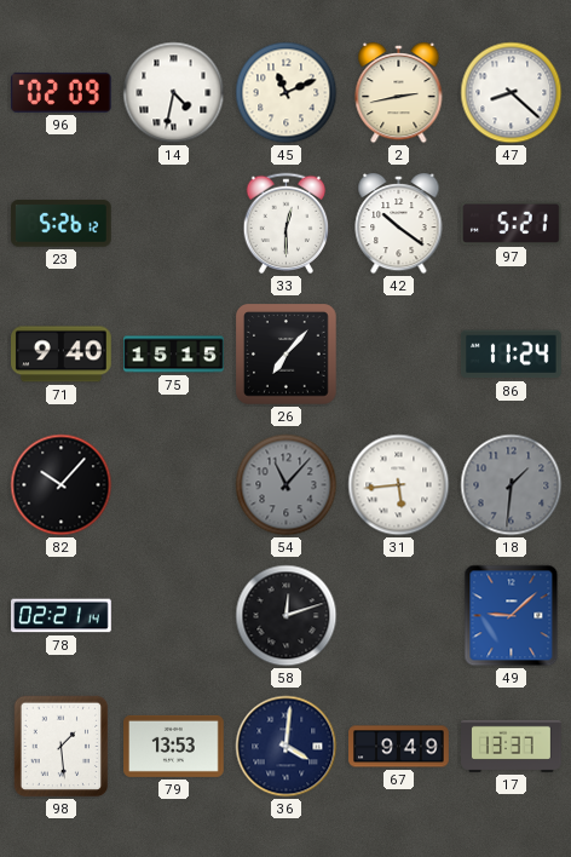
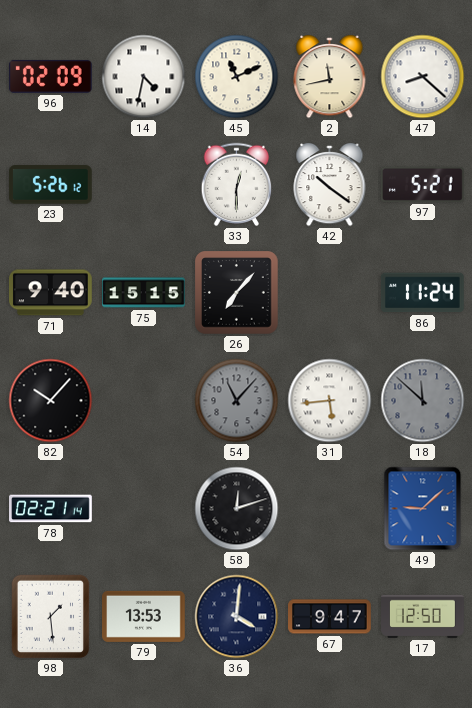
2: 2:43 -> 11:43
18: 1:31 -> 11:52
67: 9:49 -> 9:47
17: 13:37 -> 12:50
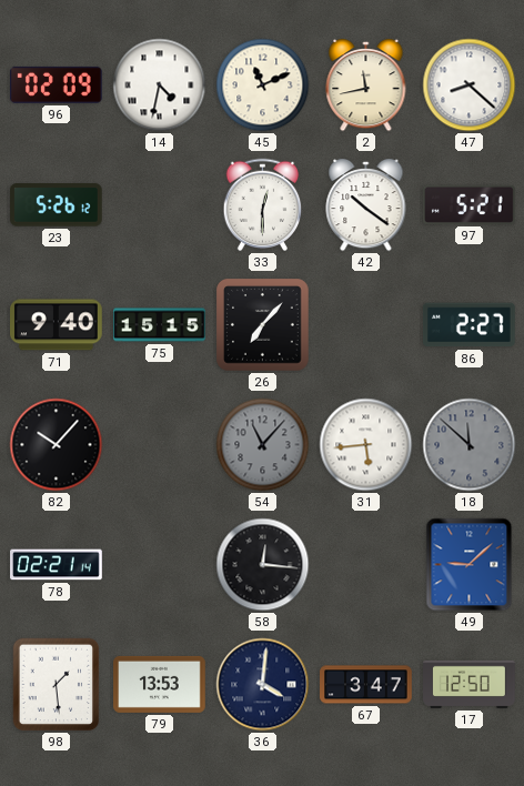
86: 11:24 -> 2:27
58: 12:12 -> 12:16
67: 9:47 -> 3:47
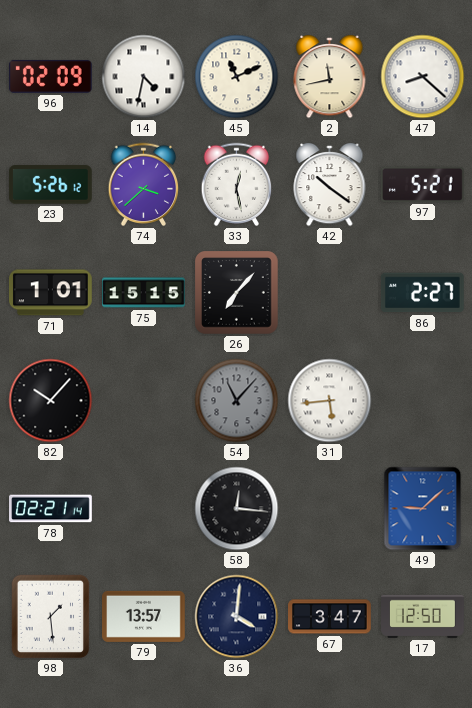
74: none -> 3:38
33: 12:30 -> 12:28
71: 9:40 -> 1:01
18: 11:52 -> none
79: 13:53 -> 13:57
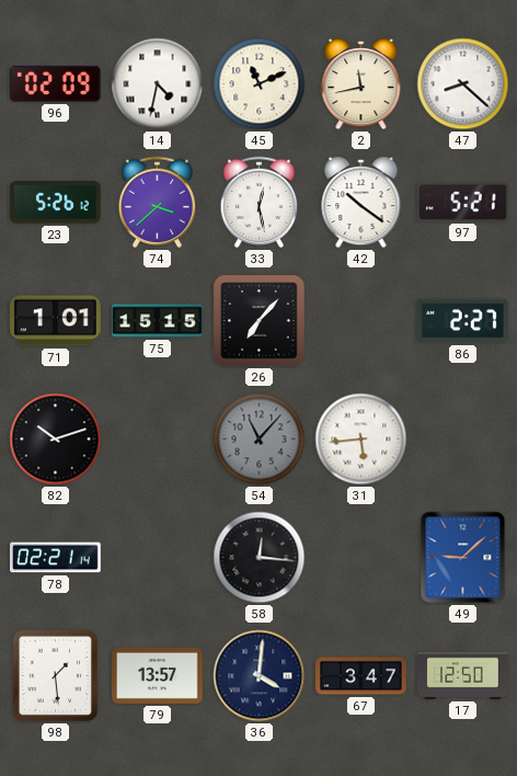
82: 10:07 -> 10:12
